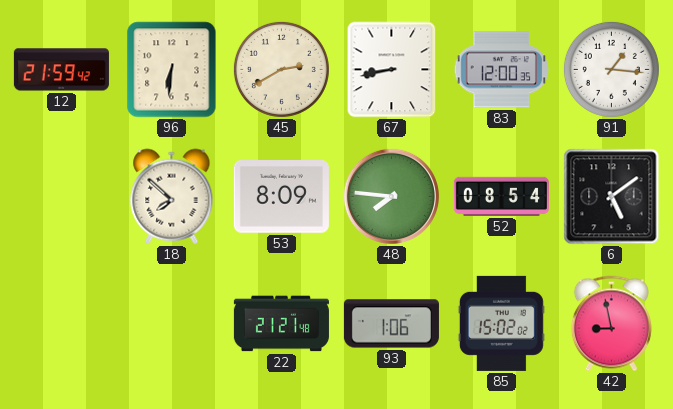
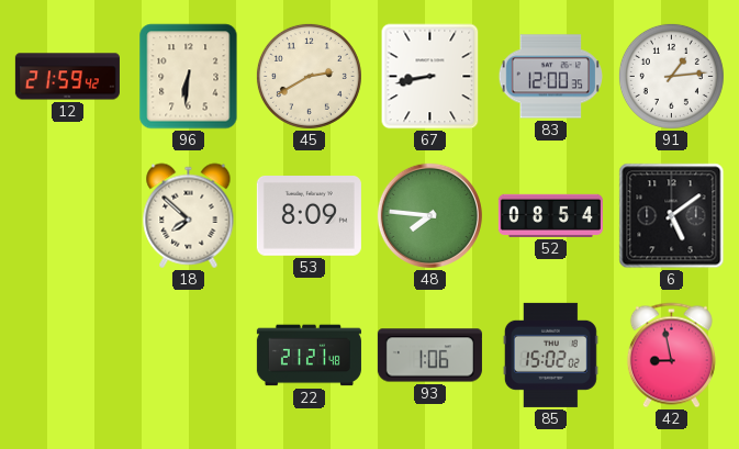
91: 1:16 -> 1:14
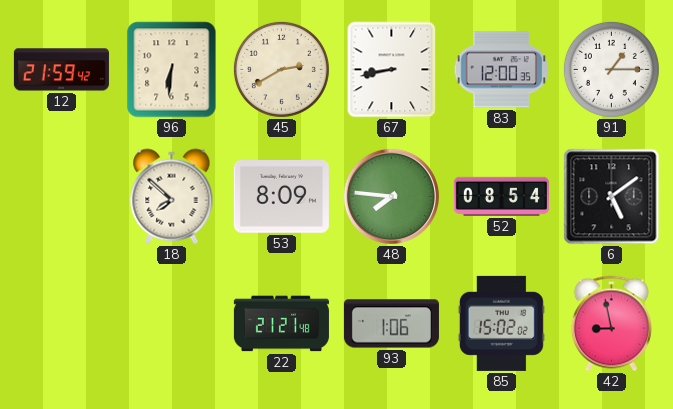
91: 1:14 -> 1:15
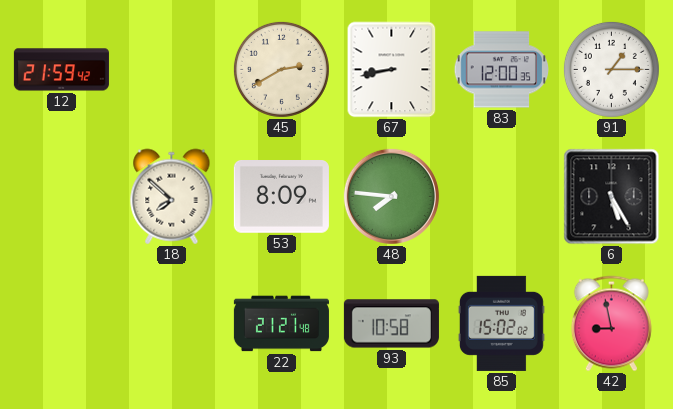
96: 6:31 -> none
52: 08:54 -> none
6: 5:09 -> 5:25
93: 1:06 -> 10:58
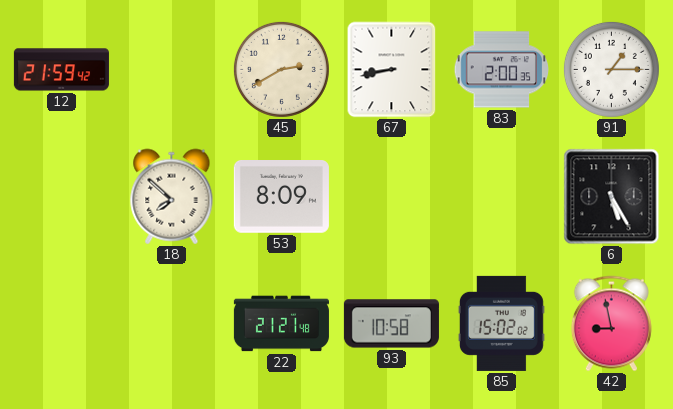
83: 12:00 -> 2:00
48: 7:46 -> none
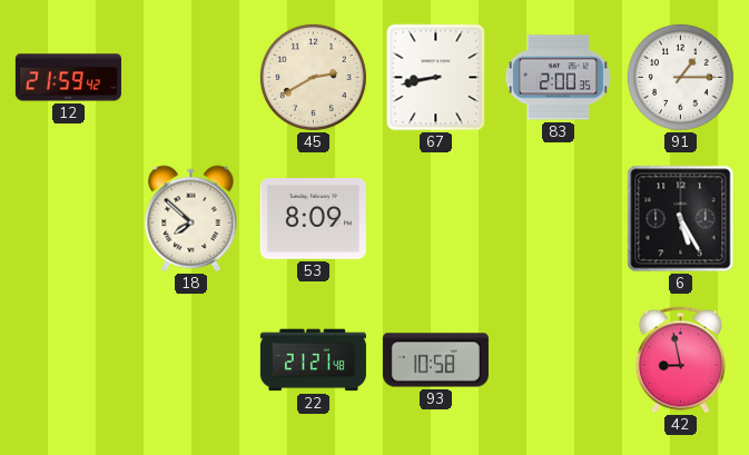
85: 15:02 -> none
